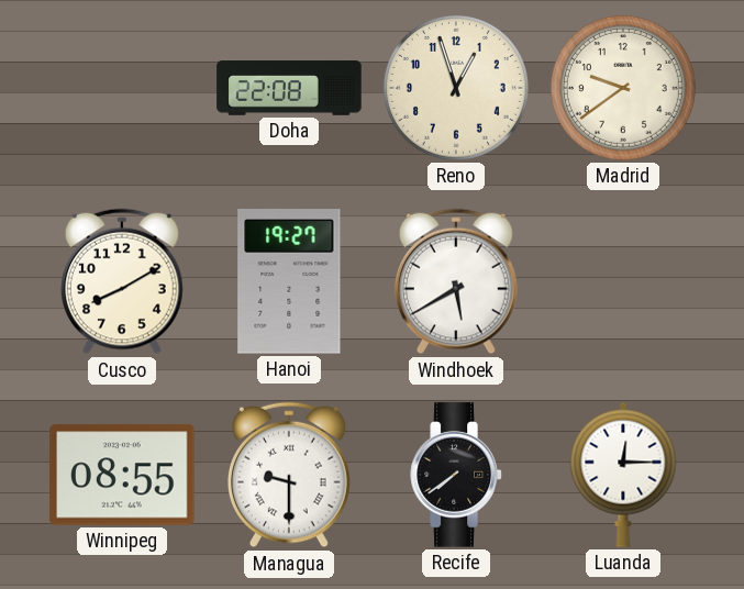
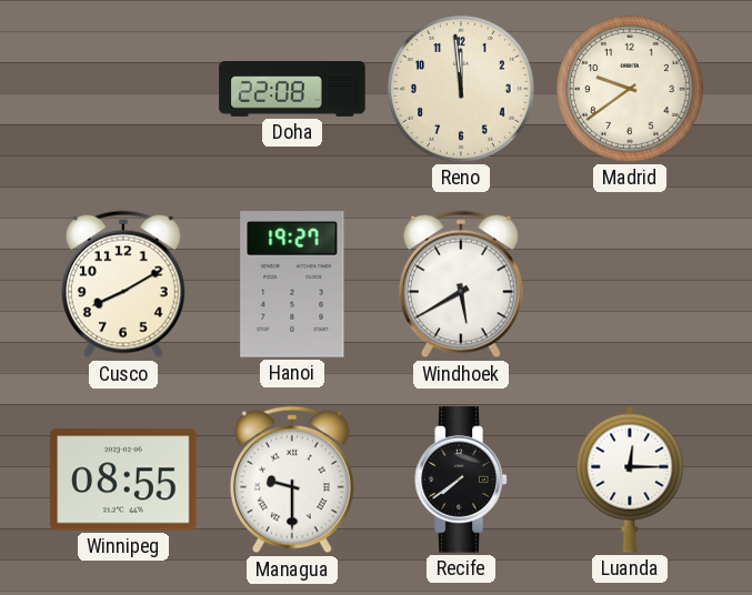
Reno: 12:57 -> 11:59
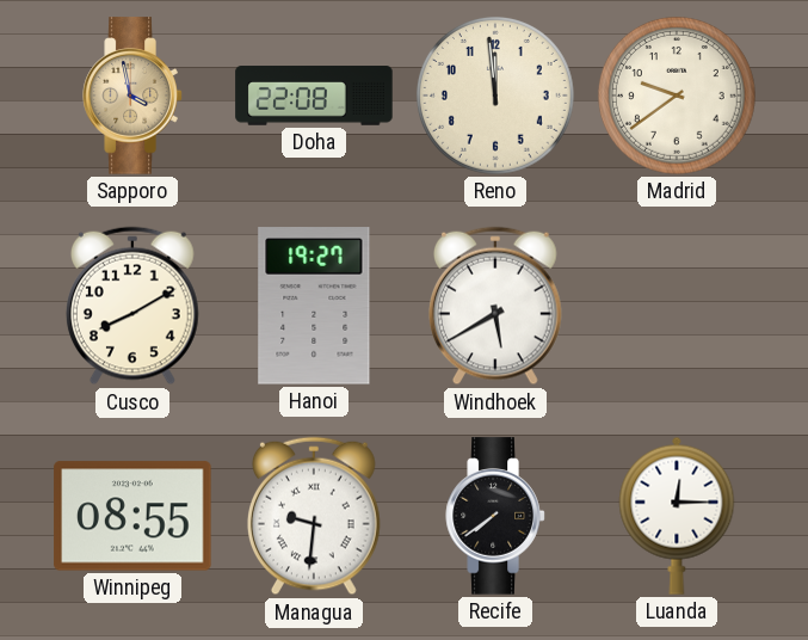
Sapporo: none -> 3:58
Managua: 9:30 -> 9:31
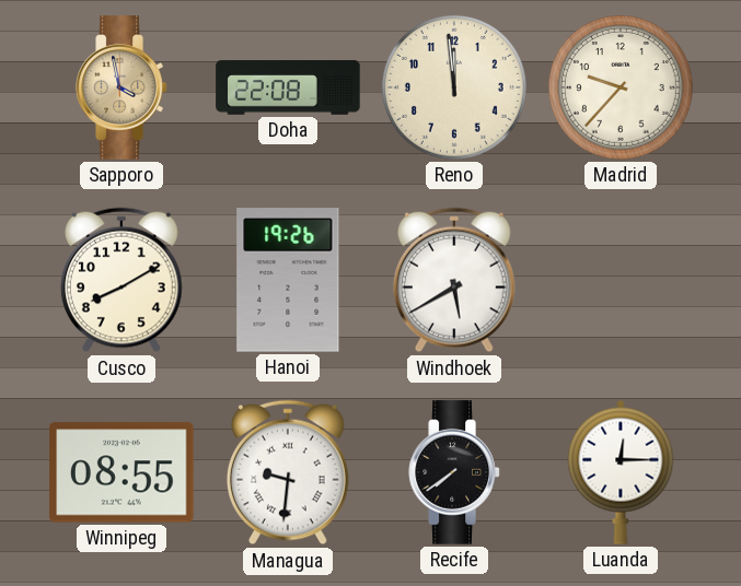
Madrid: 9:39 -> 9:37
Hanoi: 19:27 -> 19:26
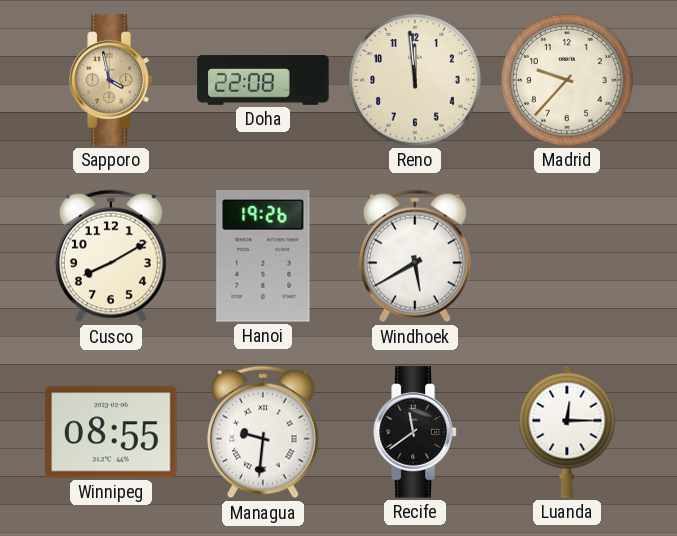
Recife: 7:39 -> 11:39
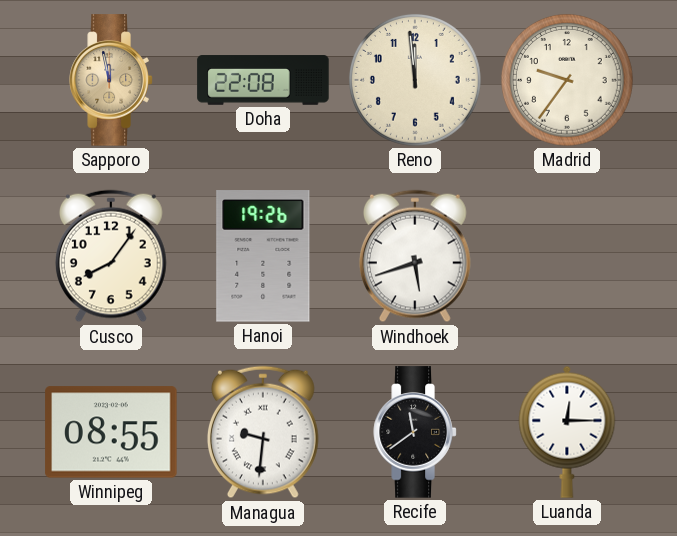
Sapporo: 3:58 -> 11:58
Madrid: 9:37 -> 9:36
Cusco: 8:10 -> 8:06
Windhoek: 5:40 -> 5:42
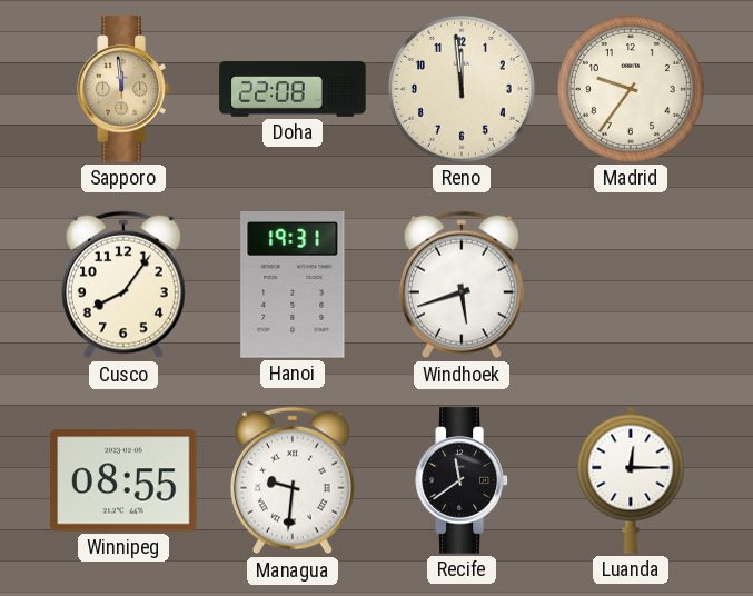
Sapporo: 11:58 -> 11:59
Hanoi: 19:26 -> 19:31
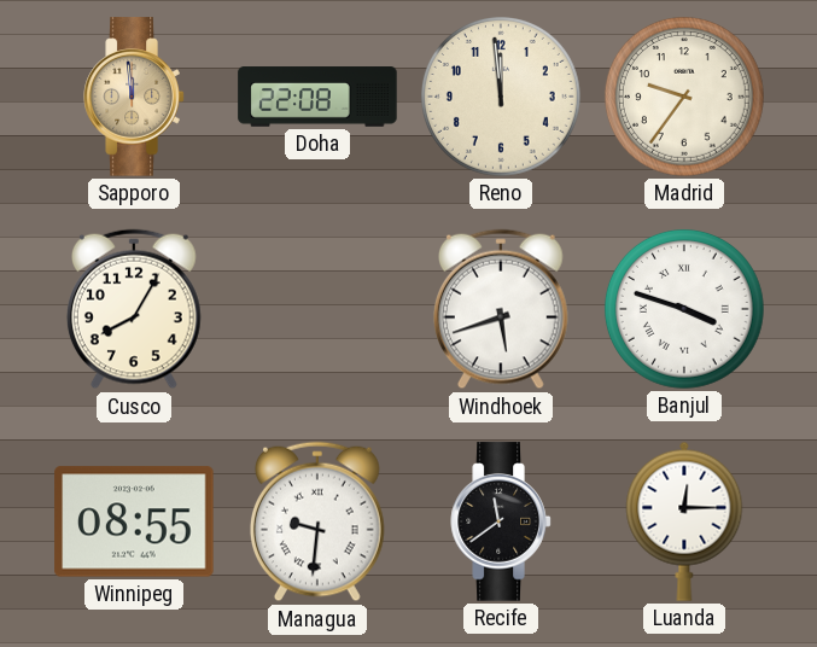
Cusco: 8:06 -> 8:05
Hanoi: 19:31 -> none
Banjul: none -> 3:48
